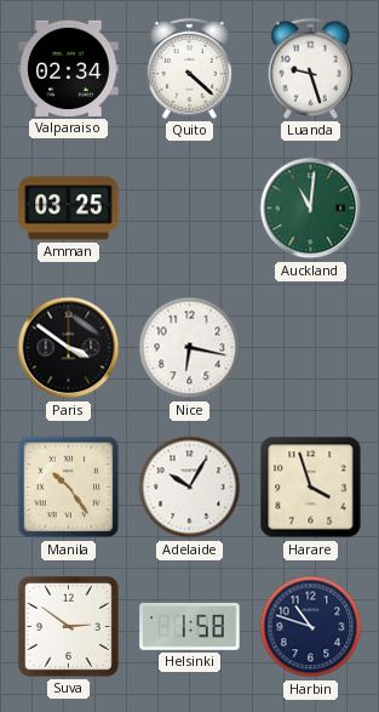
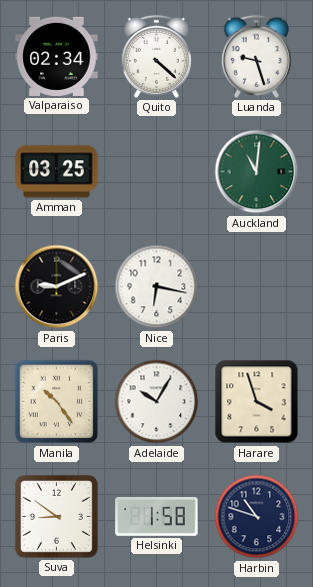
Paris: 3:51 -> 9:11
Suva: 2:51 -> 8:51
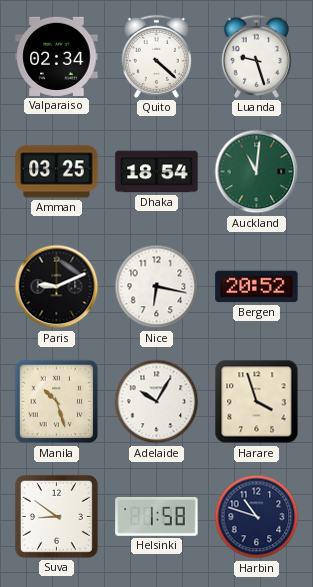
Dhaka: none -> 18:54
Bergen: none -> 20:52
Manila: 10:24 -> 10:27
